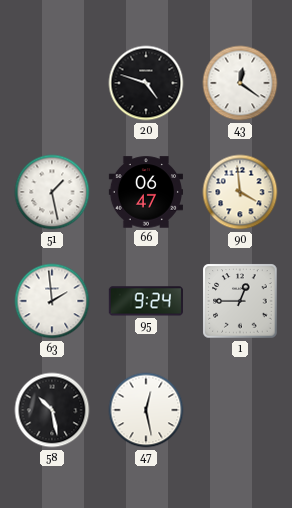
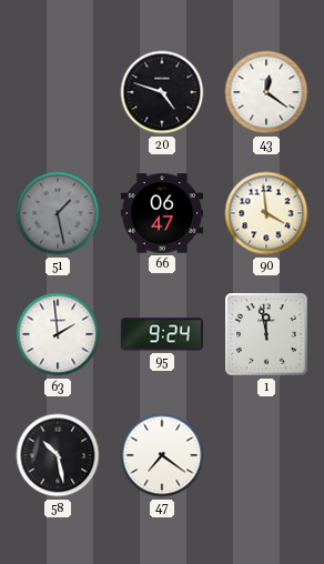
51 dial: white -> grey
1: 12:45 -> 11:58
47: 12:28 -> 7:21
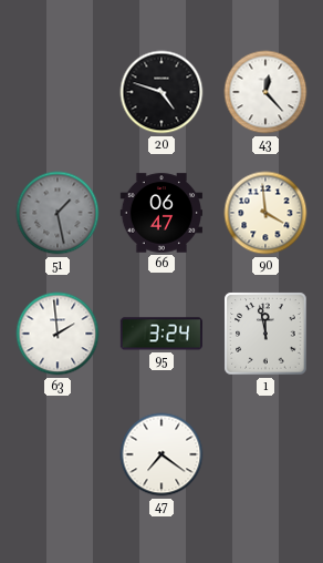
43: 12:21 -> 12:23
95: 9:24 -> 3:24
58: 10:28 -> none
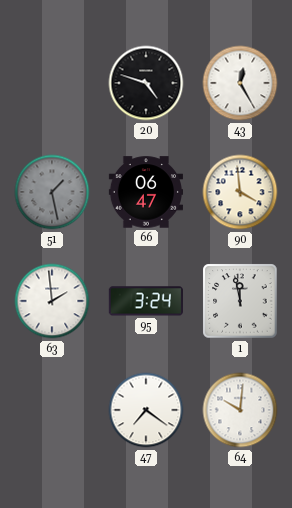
43: 12:23 -> 12:25
64: none -> 10:01
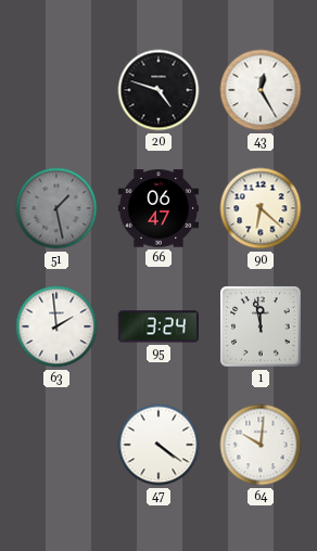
90: 3:59 -> 6:22
47: 7:21 -> 4:21
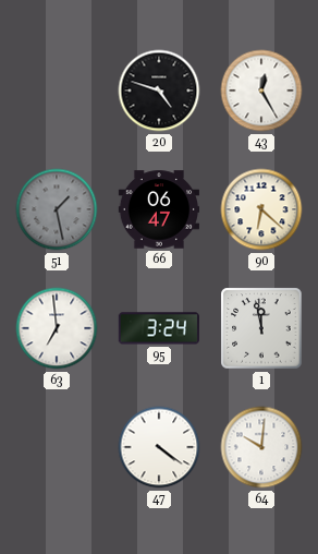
63: 1:59 -> 6:59
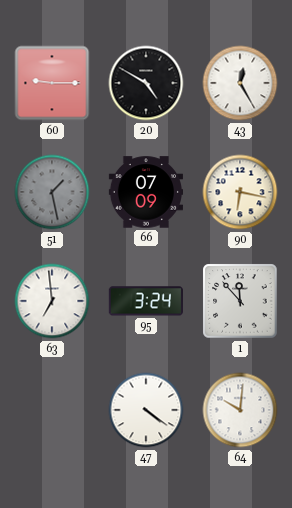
60: none -> 9:15
20: 4:48 -> 4:50
66: 06:47 -> 07:09
90: 6:22 -> 6:17
1: 11:58 -> 11:53
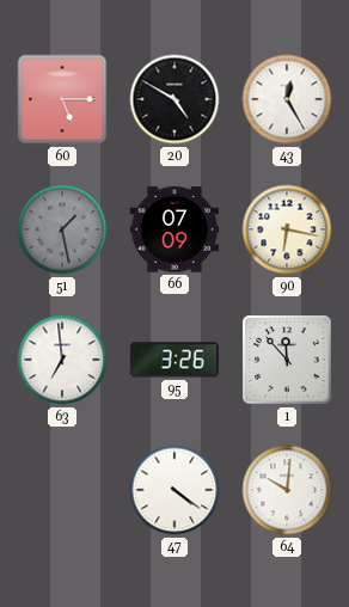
60: 9:15 -> 5:15
95: 3:24 -> 3:26
